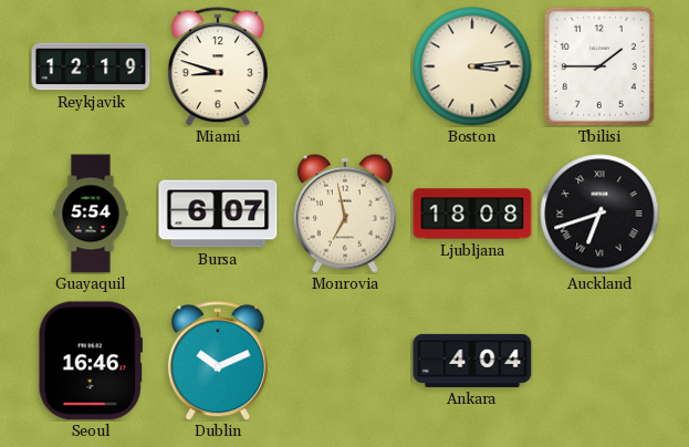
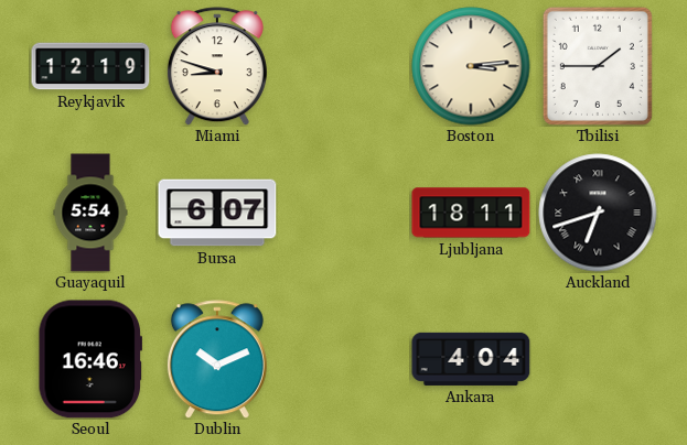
Monrovia: 6:58 -> none
Ljubljana: 18:08 -> 18:11
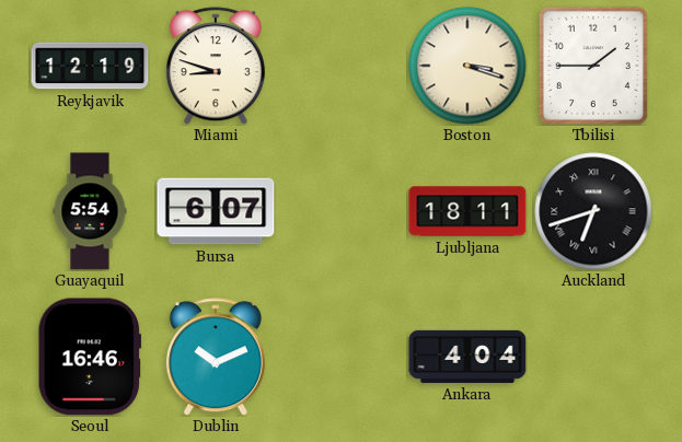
Boston: 3:14 -> 3:18
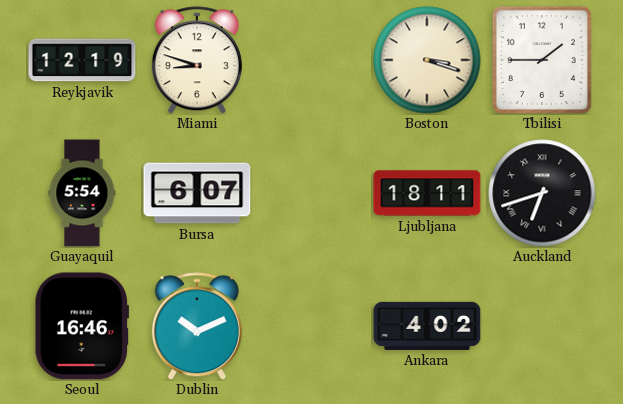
Ankara: 4:04 -> 4:02
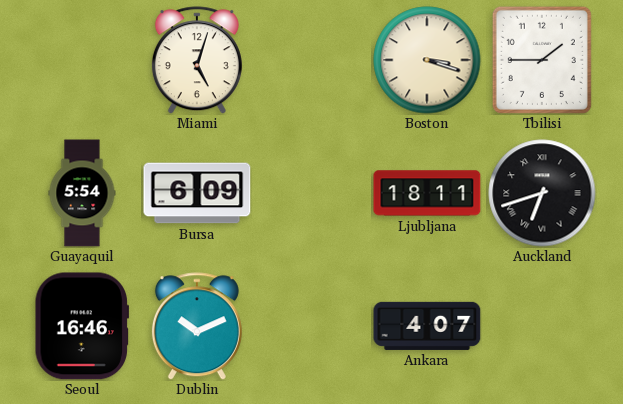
Reykjavik: 12:19 -> none
Miami: 8:48 -> 5:03
Bursa: 6:07 -> 6:09
Ankara: 4:02 -> 4:07
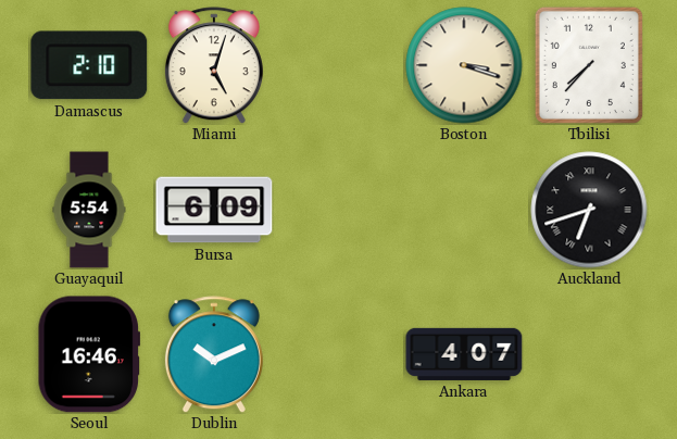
Damascus: none -> 2:10
Tbilisi: 1:45 -> 7:37
Ljubljana: 18:11 -> none
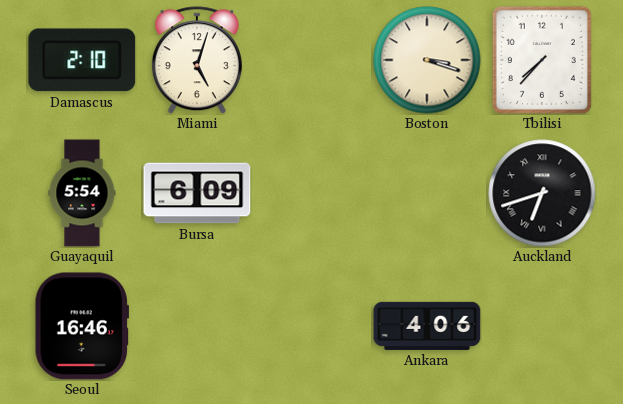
Dublin: 10:11 -> none
Ankara: 4:07 -> 4:06
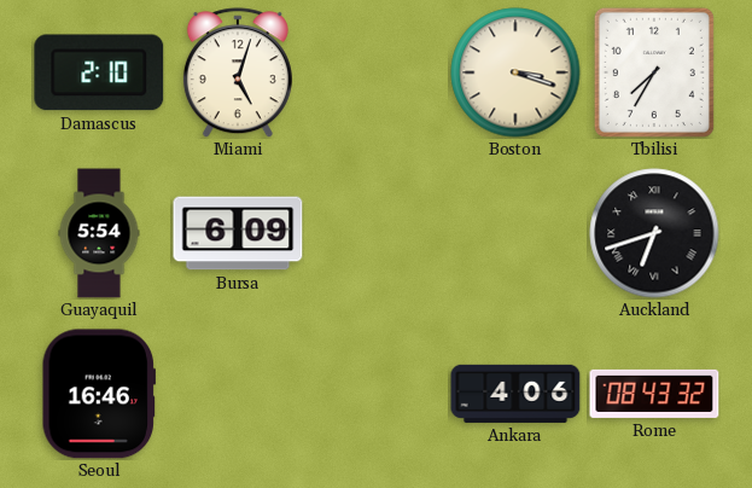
Tbilisi: 7:37 -> 7:35
Rome: none -> 08:43
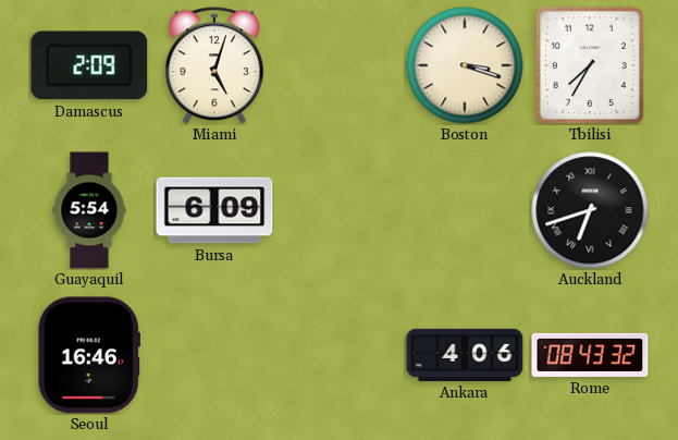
Damascus: 2:10 -> 2:09
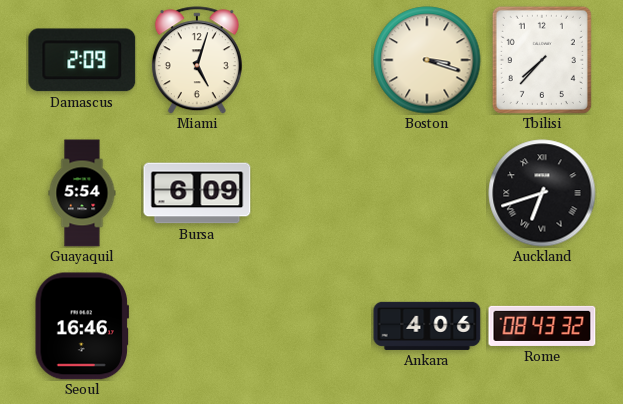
Tbilisi: 7:35 -> 7:37
